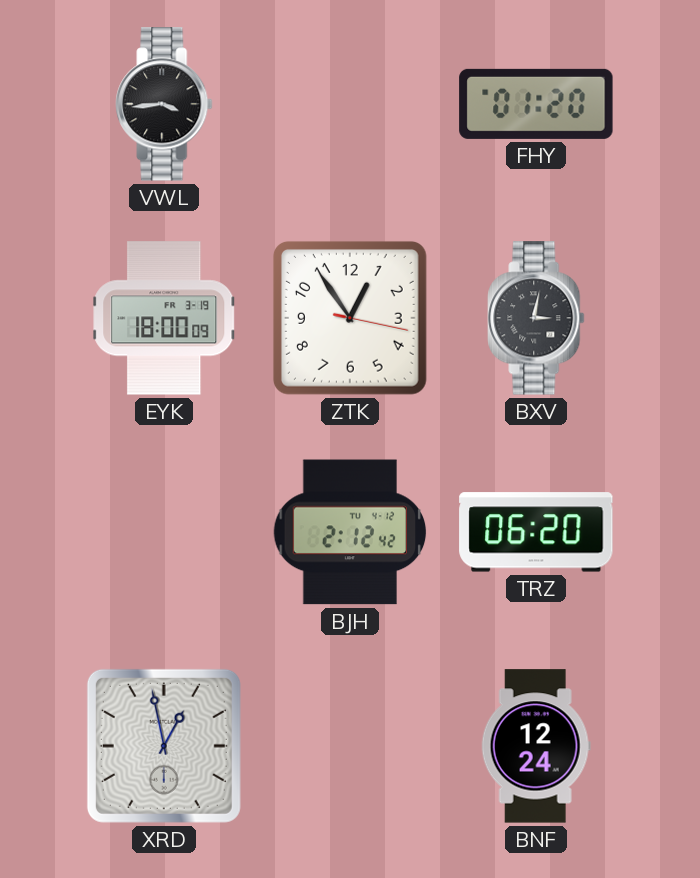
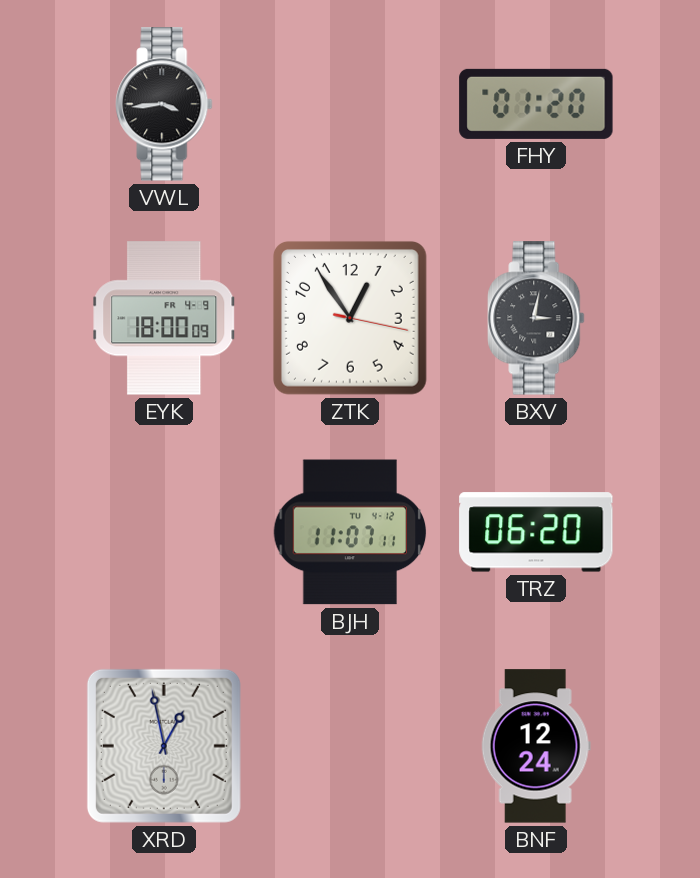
EYK date: FR 3-19 -> FR 4-9
BJH: 2:12 -> 11:07
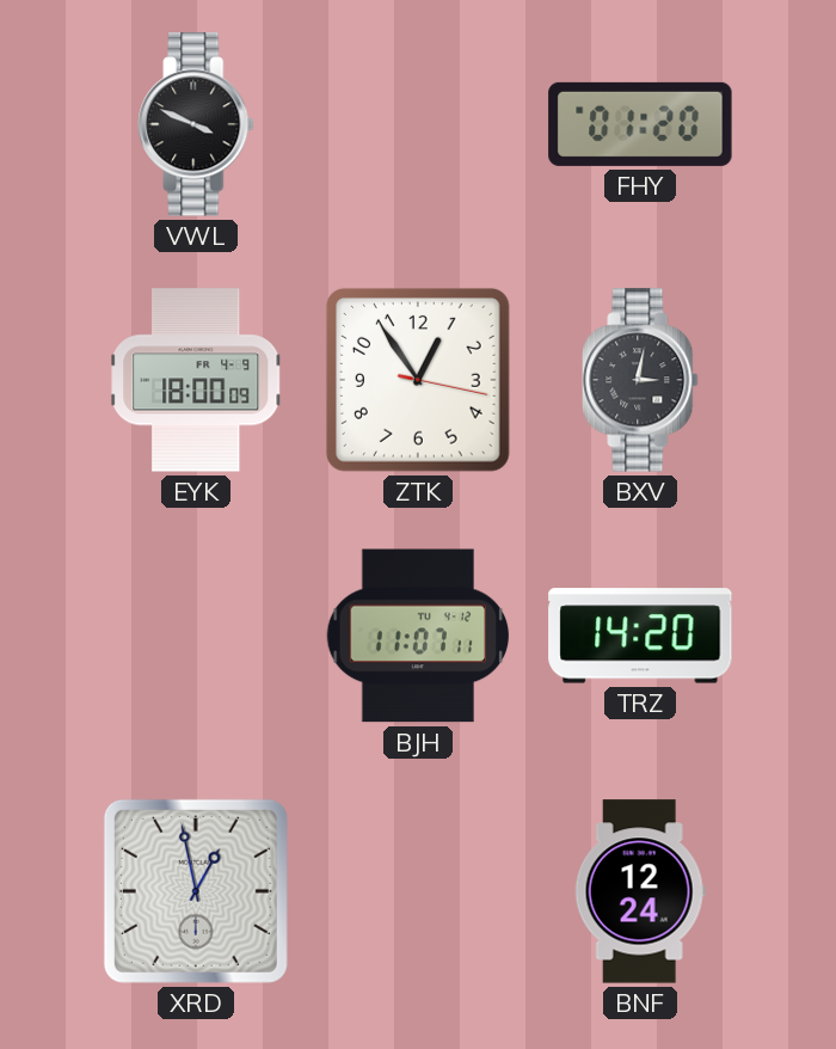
VWL: 3:44 -> 3:49
TRZ: 06:20 -> 14:20
